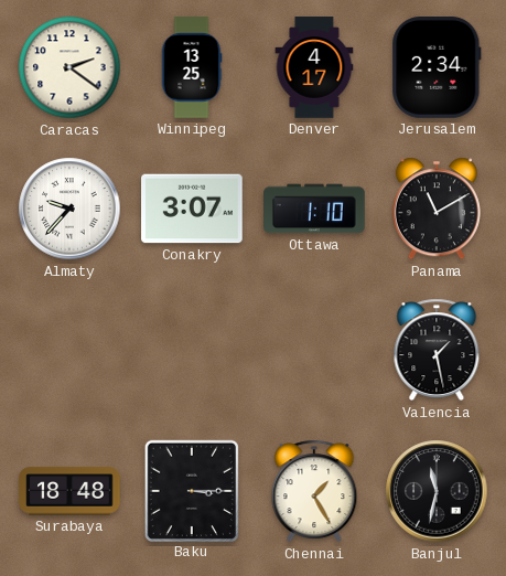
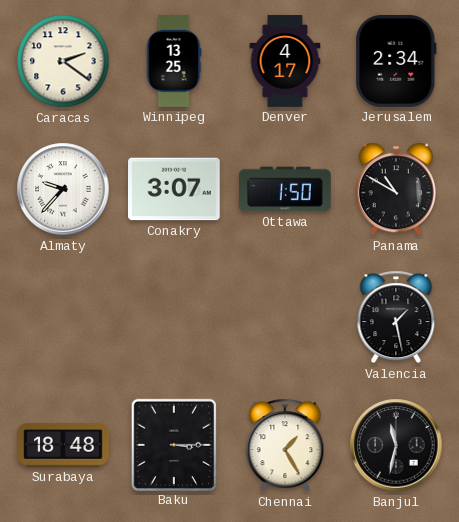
Ottawa: 1:10 -> 1:50
Panama: 11:10 -> 10:50
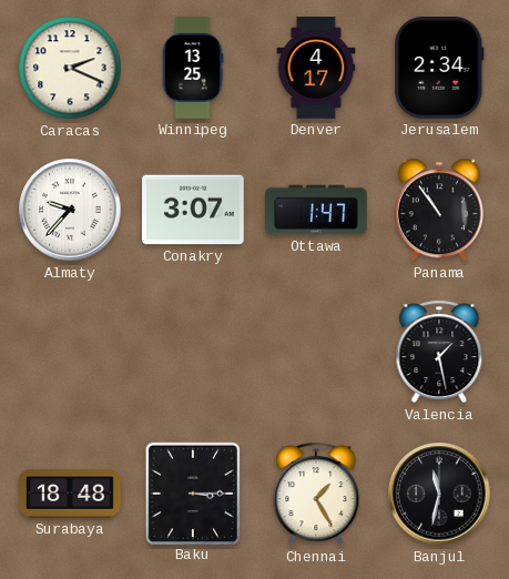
Caracas: 2:21 -> 2:19
Ottawa: 1:50 -> 1:47
Panama: 10:50 -> 10:54
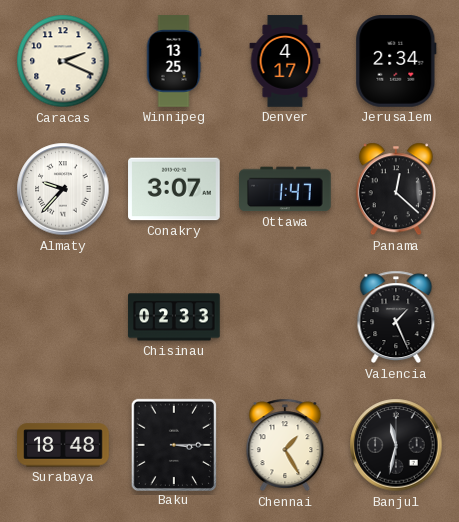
Panama: 10:54 -> 12:22
Chisinau: none -> 02:33
Valencia: 1:28 -> 1:26
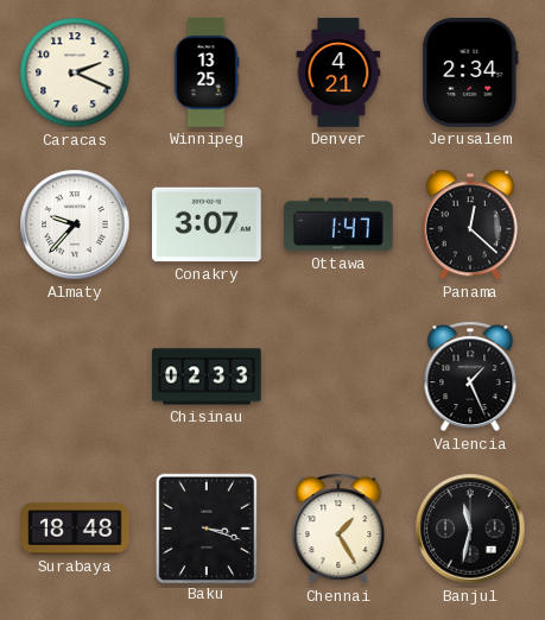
Denver: 4:17 -> 4:21
Baku: 3:15 -> 3:18
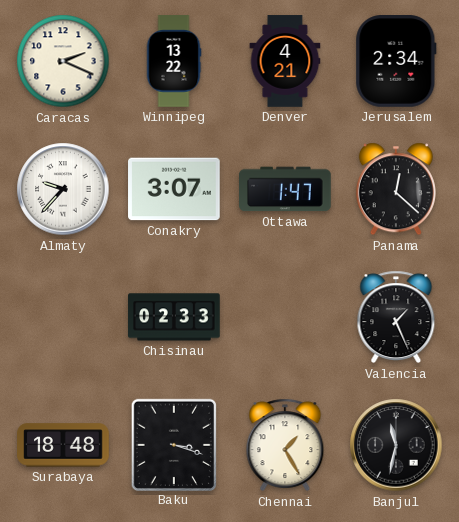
Winnipeg: 13:25 -> 13:22
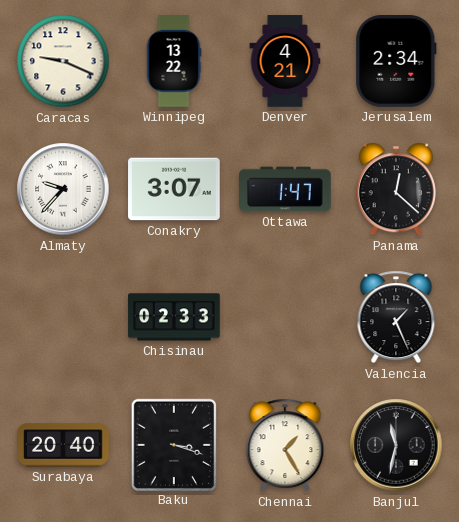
Caracas: 2:19 -> 9:19
Surabaya: 18:48 -> 20:40
